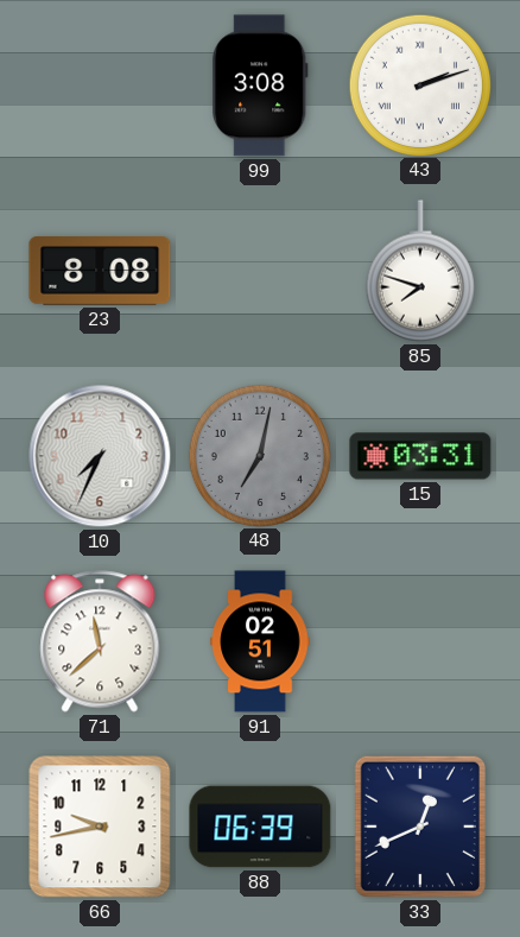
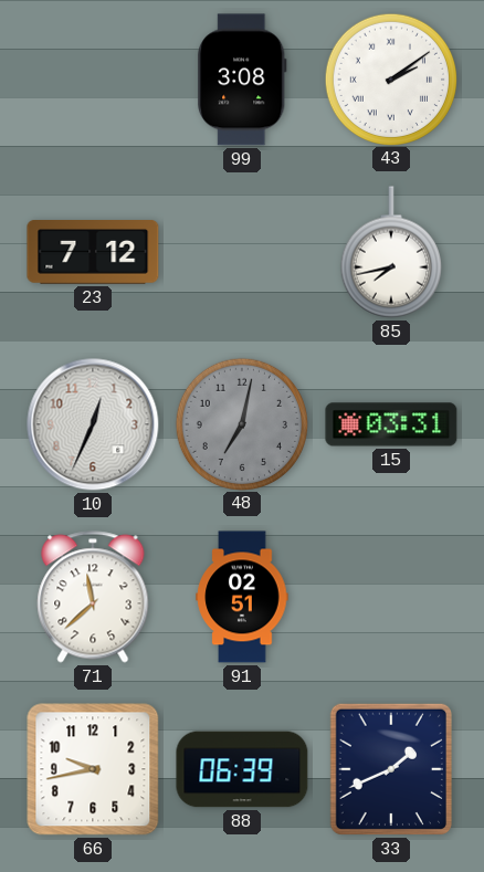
43: 2:12 -> 2:09
23: 8:08 -> 7:12
85: 7:48 -> 7:43
10: 7:34 -> 12:34
33: 12:41 -> 1:41
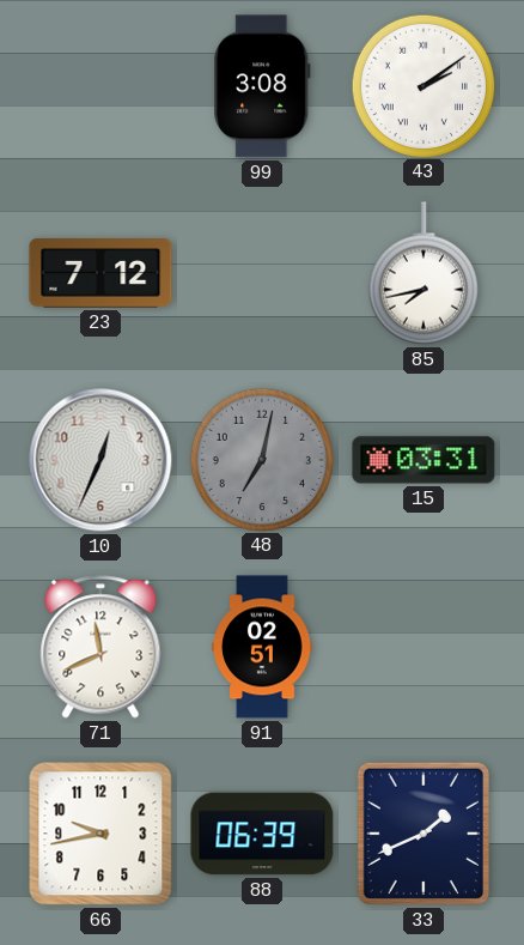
71: 11:38 -> 11:41
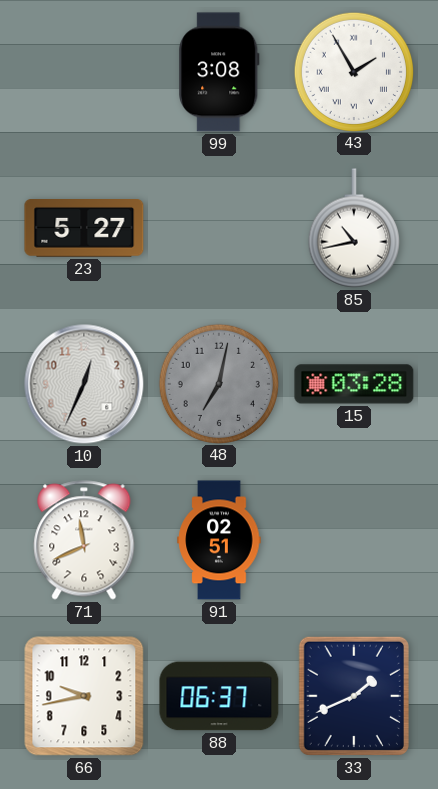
43: 2:09 -> 1:55
23: 7:12 -> 5:27
85: 7:43 -> 10:43
15: 03:31 -> 03:28
88: 06:39 -> 06:37
